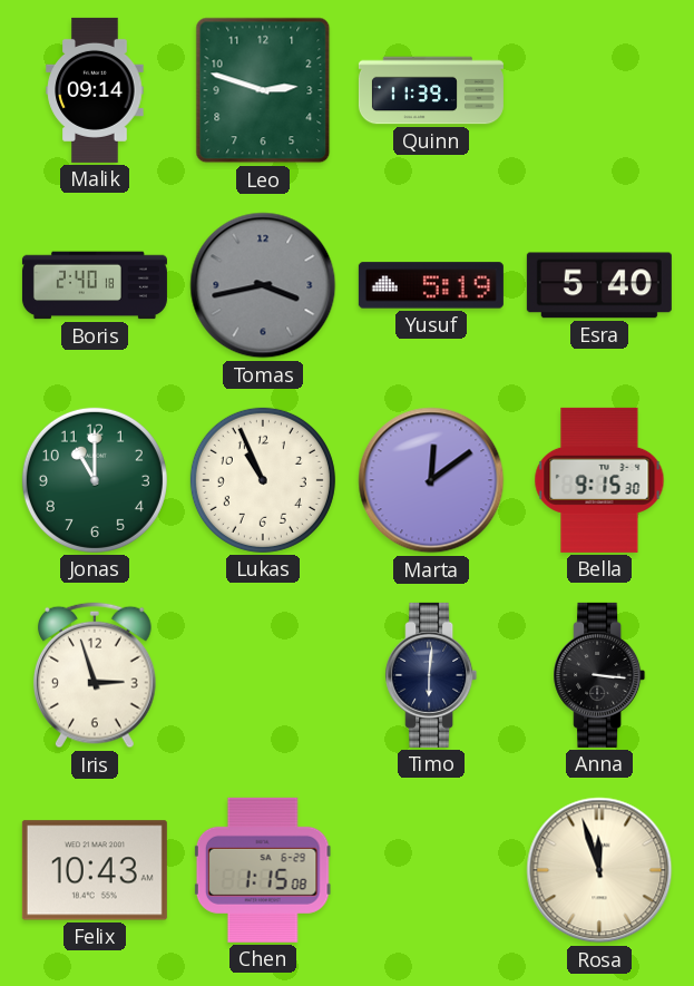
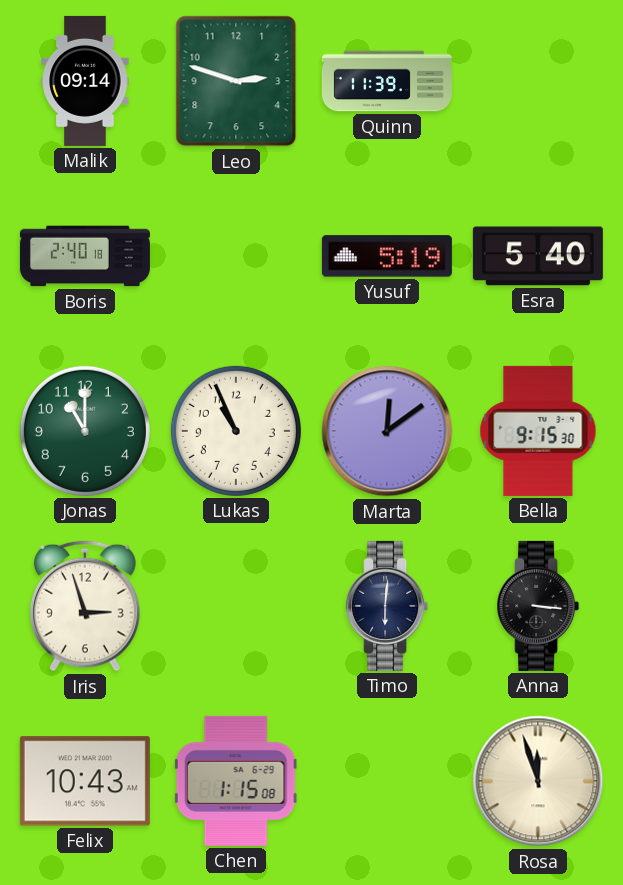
Tomas: 3:43 -> none
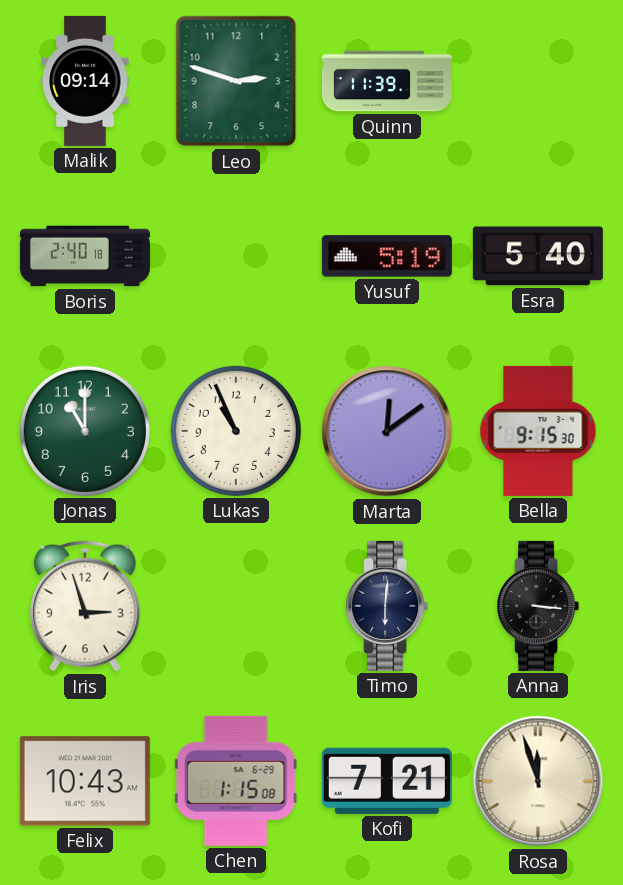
Kofi: none -> 7:21
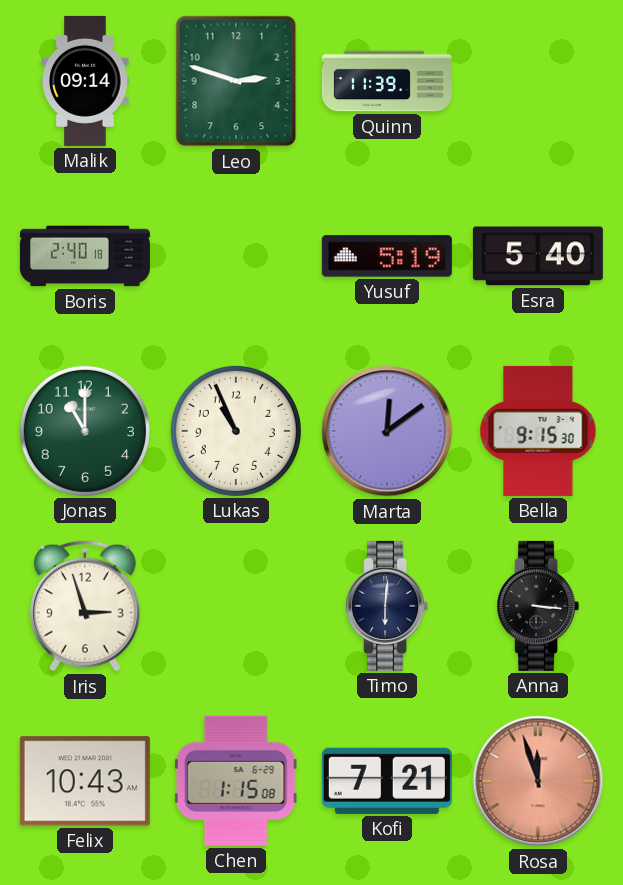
Rosa dial: cream -> salmon
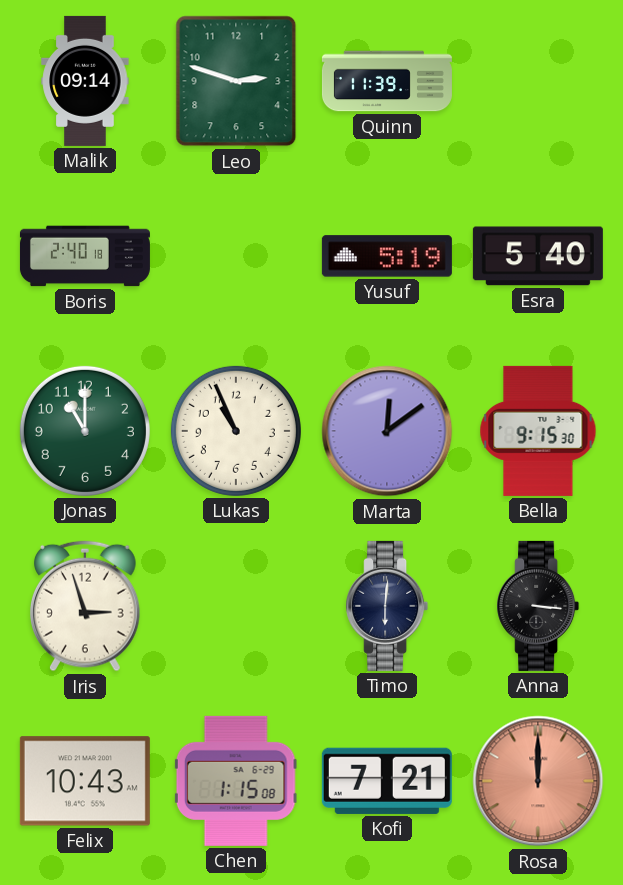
Rosa: 11:57 -> 12:00
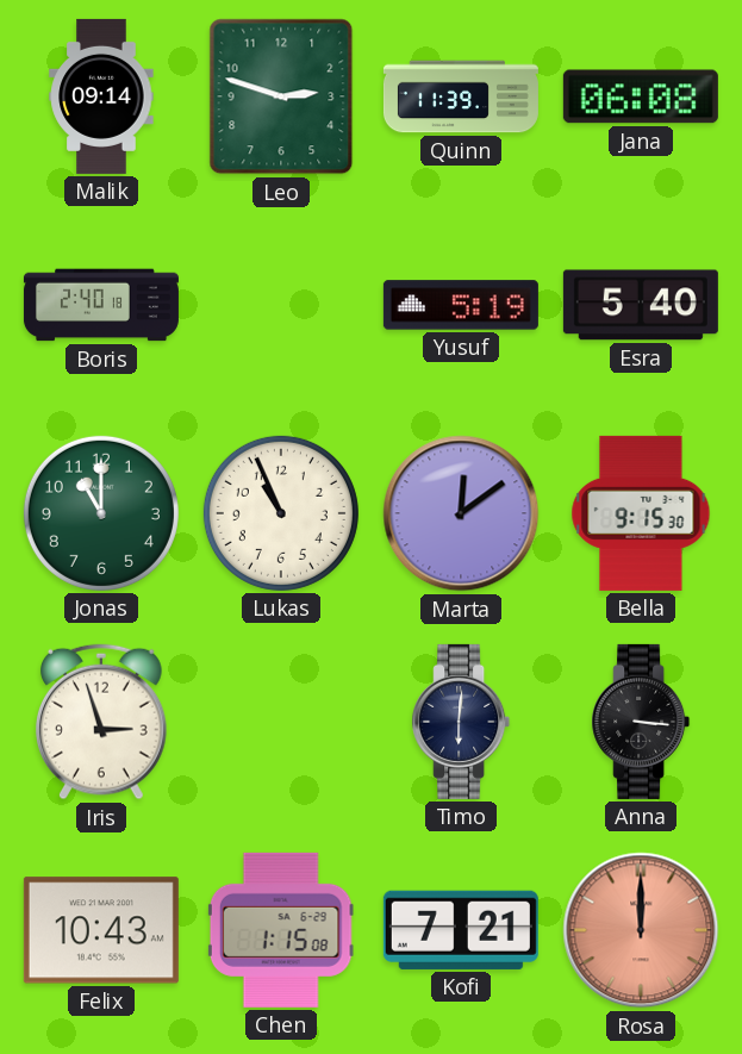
Jana: none -> 06:08
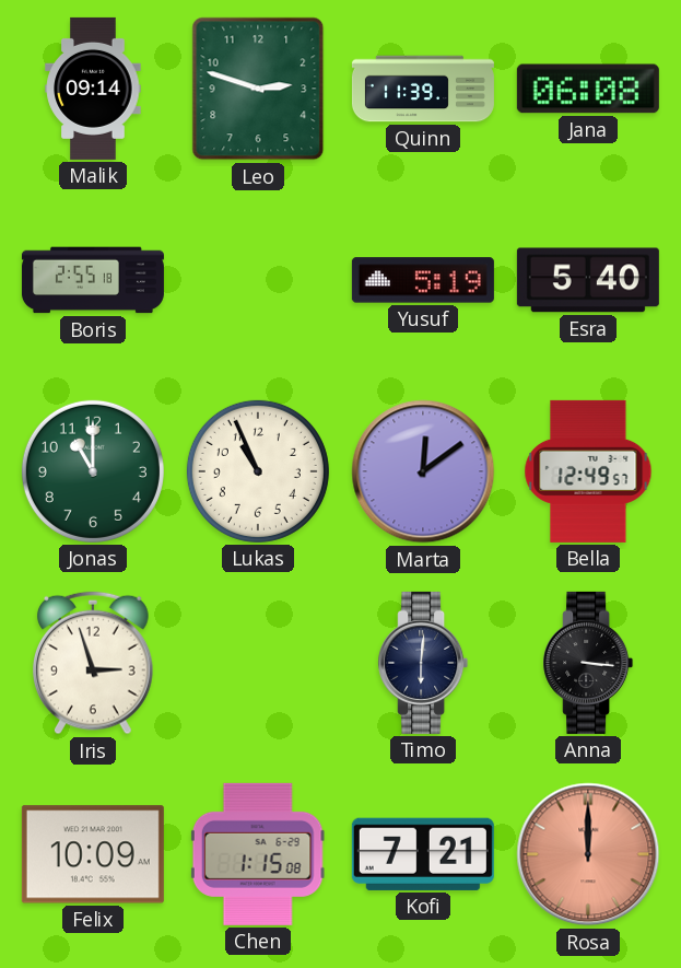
Boris: 2:40 -> 2:55
Bella: 9:15 -> 12:49
Felix: 10:43 -> 10:09
